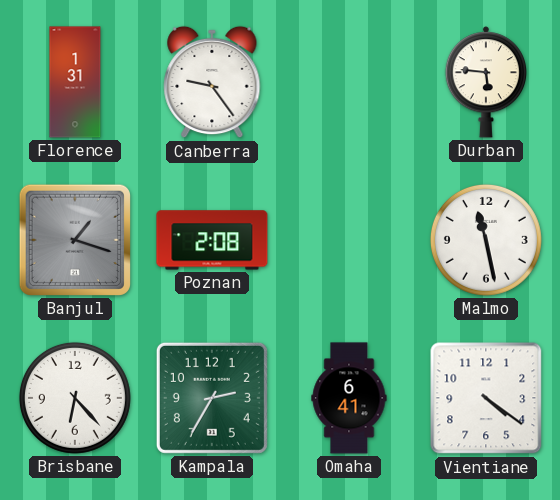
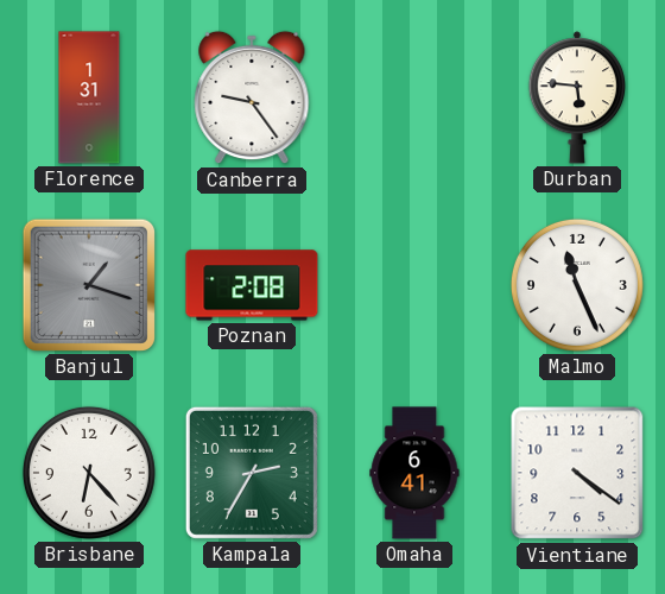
Malmo: 11:28 -> 11:26
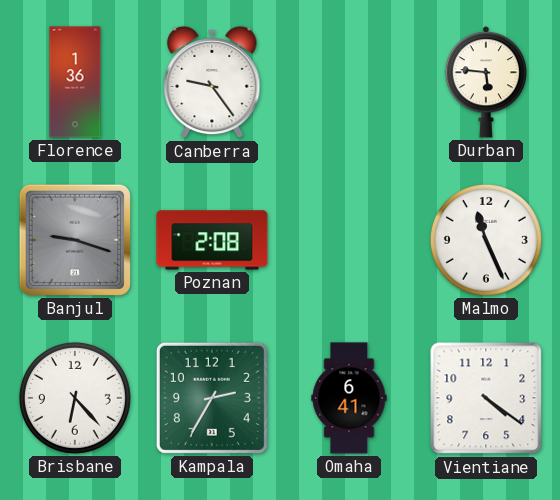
Florence: 1:31 -> 1:36
Banjul: 1:18 -> 9:18
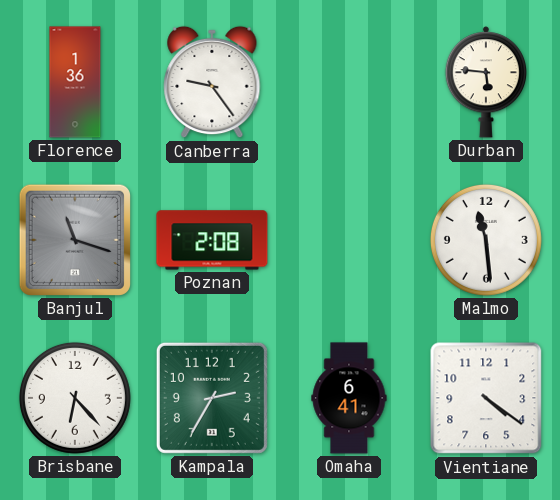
Banjul: 9:18 -> 11:18
Malmo: 11:26 -> 11:29
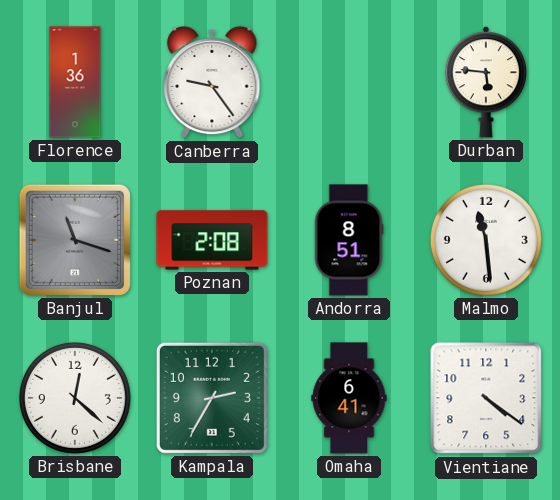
Andorra: none -> 8:51
Brisbane: 6:23 -> 12:22
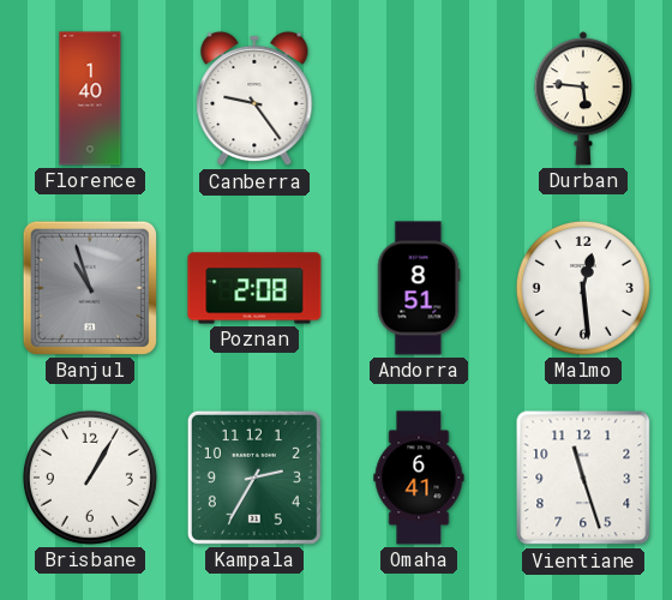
Florence: 1:36 -> 1:40
Banjul: 11:18 -> 10:57
Malmo: 11:29 -> 12:29
Brisbane: 12:22 -> 1:05
Vientiane: 4:21 -> 11:27
